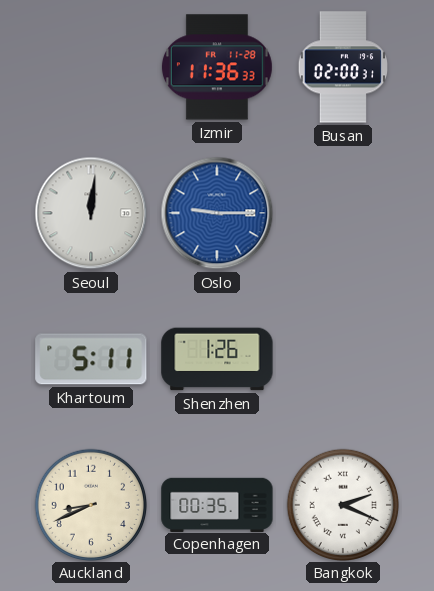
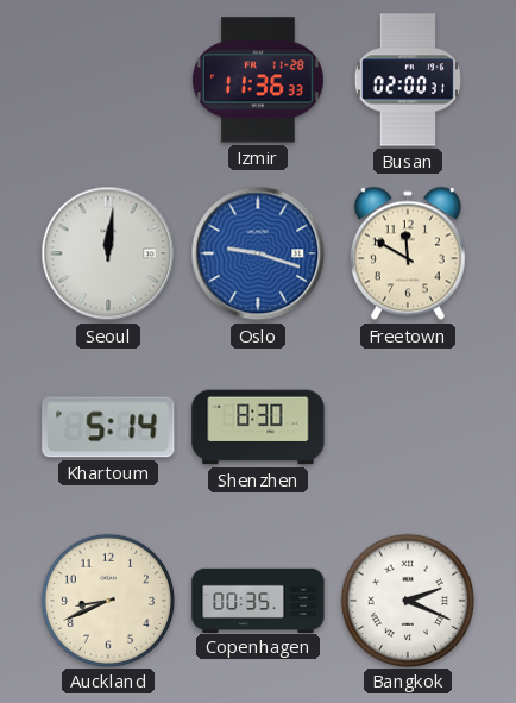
Oslo: 9:15 -> 9:18
Freetown: none -> 11:50
Khartoum: 5:11 -> 5:14
Shenzhen: 1:26 -> 8:30
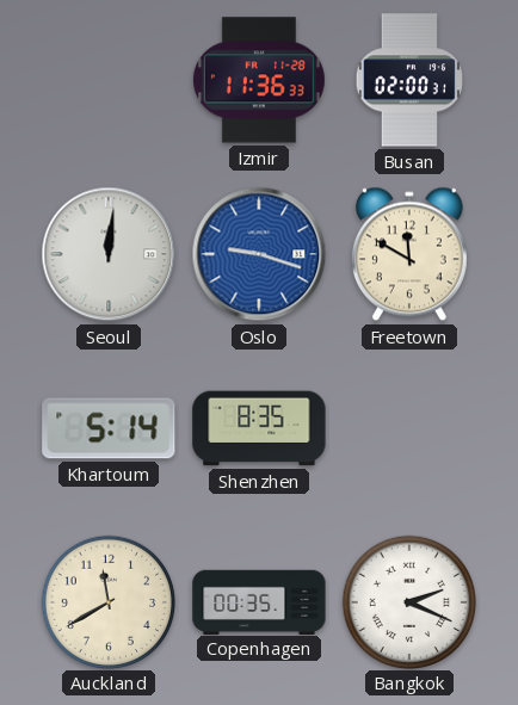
Shenzhen: 8:30 -> 8:35
Auckland: 8:41 -> 11:40
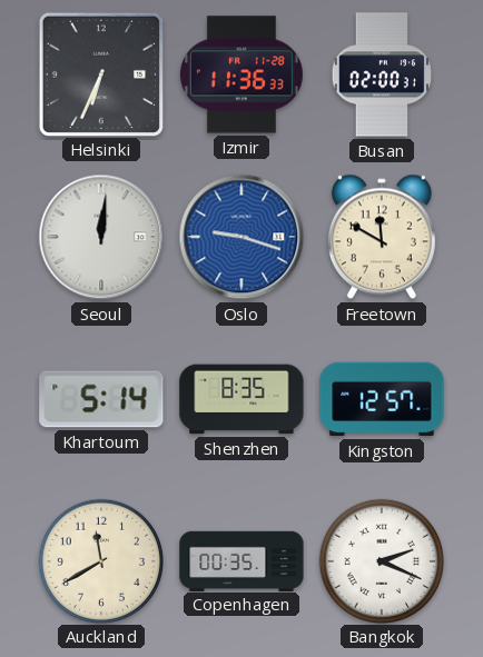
Helsinki: none -> 6:34
Kingston: none -> 12:57
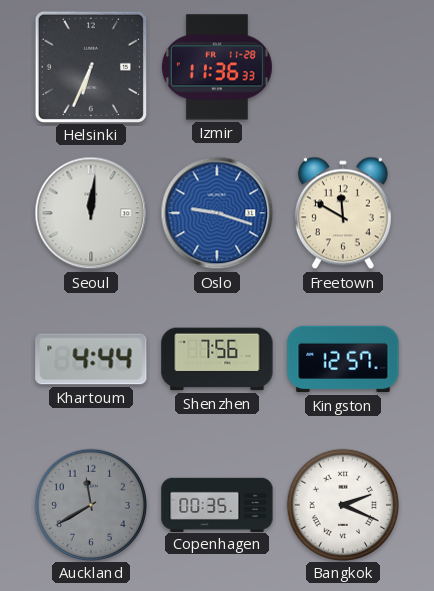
Busan: 02:00 -> none
Khartoum: 5:14 -> 4:44
Shenzhen: 8:35 -> 7:56
Auckland dial: cream -> grey
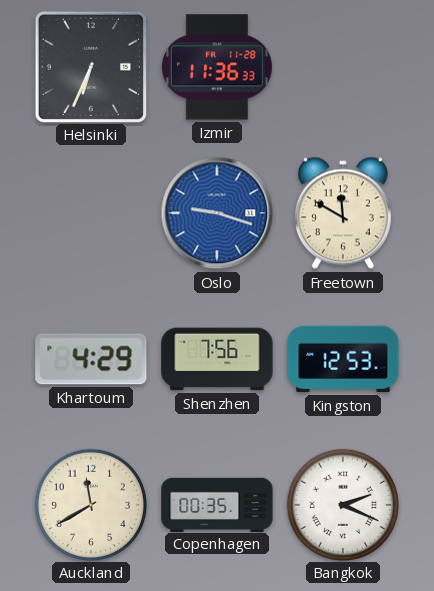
Seoul: 12:01 -> none
Khartoum: 4:44 -> 4:29
Kingston: 12:57 -> 12:53
Auckland dial: grey -> cream
